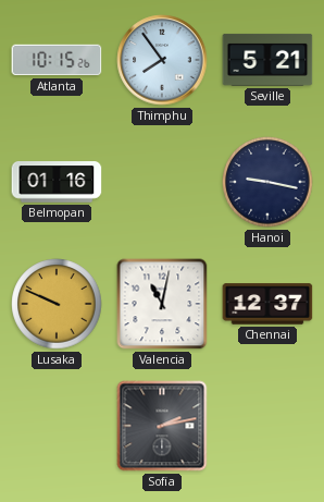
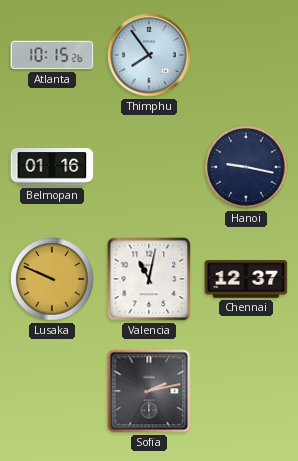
Seville: 5:21 -> none
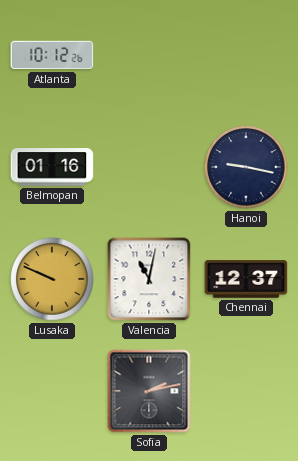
Atlanta: 10:15 -> 10:12
Thimphu: 7:54 -> none
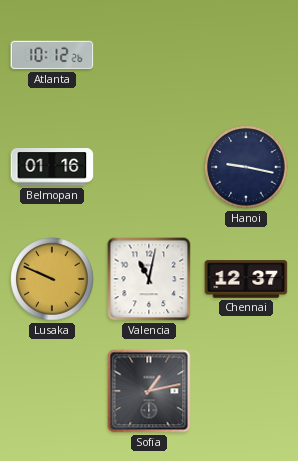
Sofia: 2:13 -> 1:13
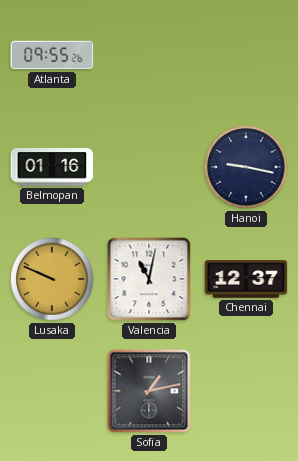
Atlanta: 10:12 -> 09:55
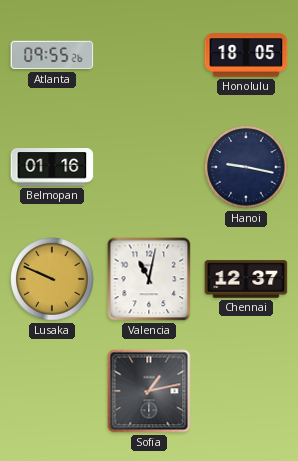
Honolulu: none -> 18:05
